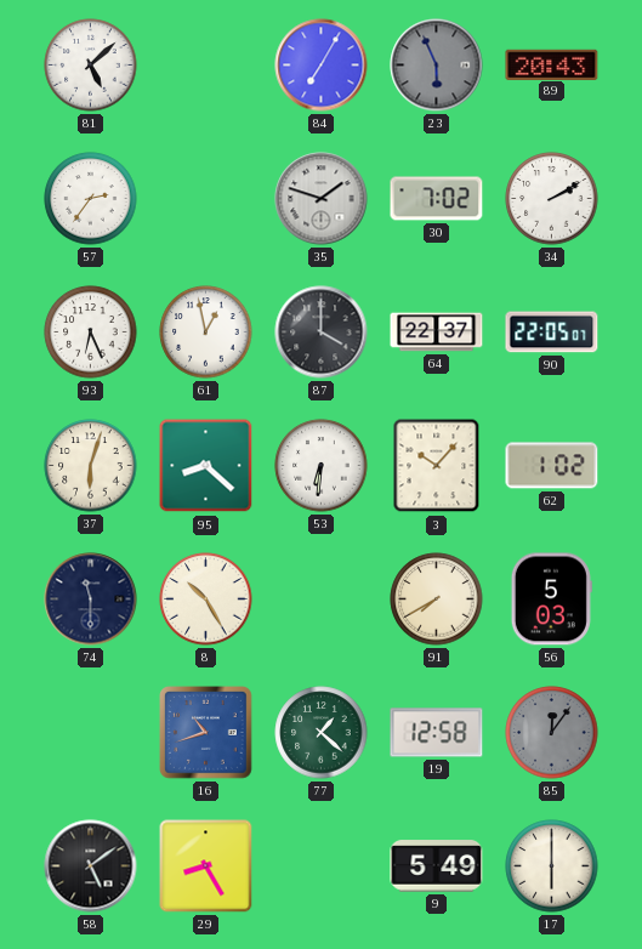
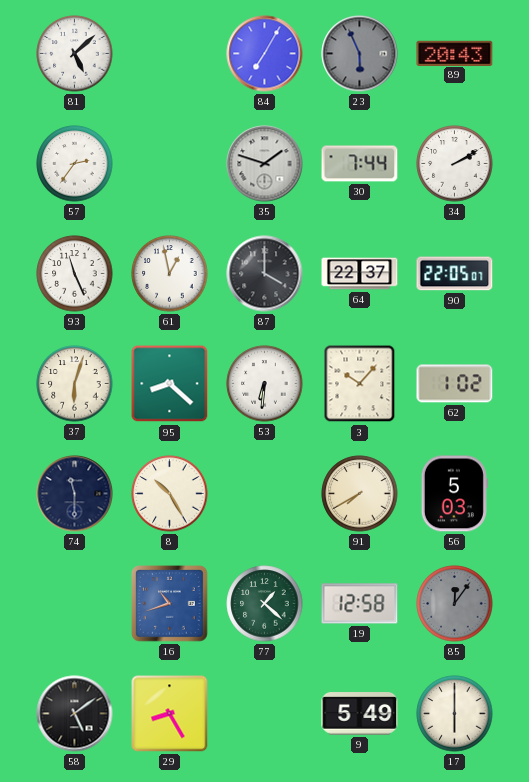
30: 7:02 -> 7:44
93: 6:26 -> 11:26
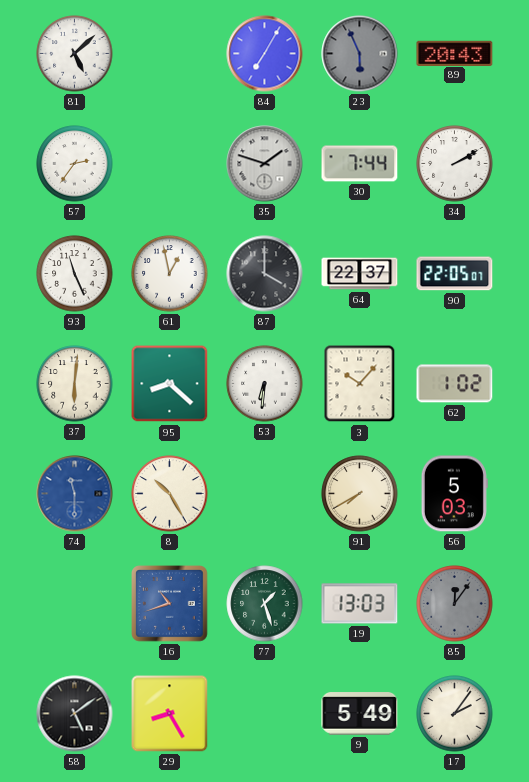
37: 6:03 -> 6:01
74 dial: navy -> blue
77: 1:22 -> 1:27
19: 12:58 -> 13:03
17: 6:00 -> 2:06
